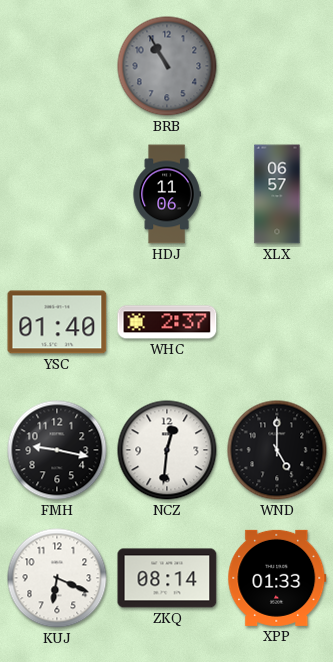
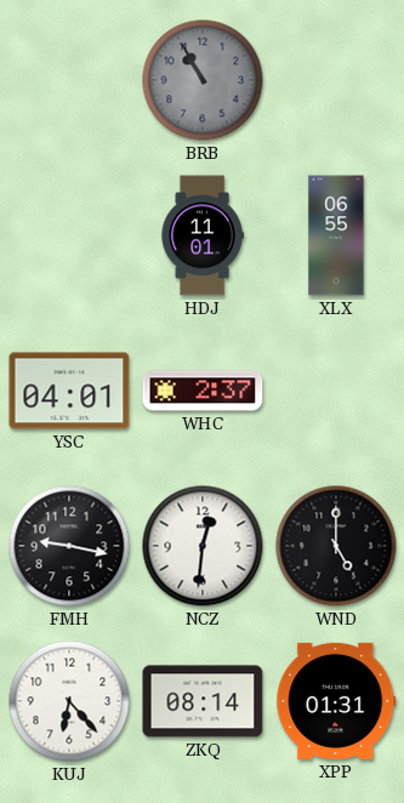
HDJ: 11:06 -> 11:01
XLX: 06:57 -> 06:55
YSC: 01:40 -> 04:01
KUJ: 6:19 -> 6:23
XPP: 01:33 -> 01:31
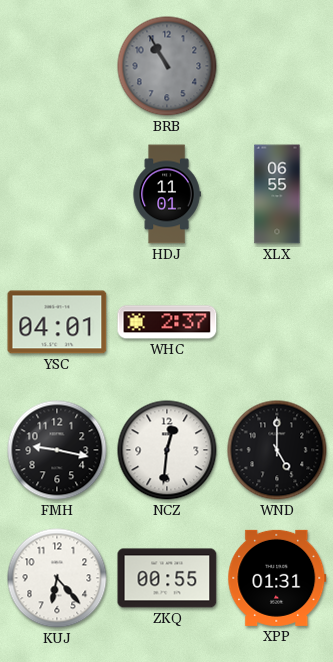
ZKQ: 08:14 -> 00:55
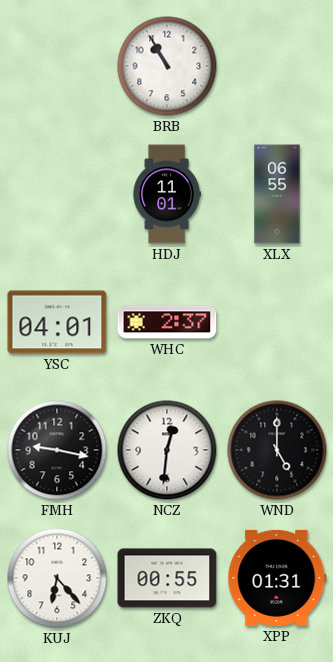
BRB dial: grey -> white
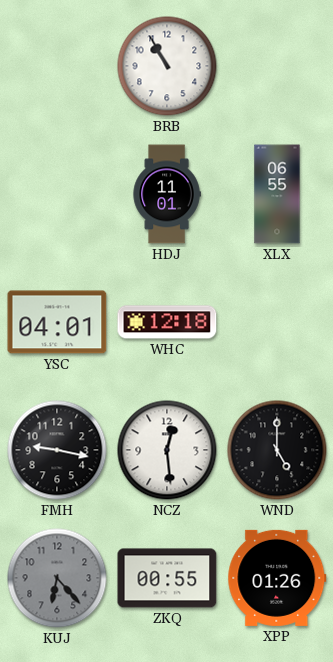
WHC: 2:37 -> 12:18
NCZ: 12:31 -> 12:29
KUJ dial: white -> grey
XPP: 01:31 -> 01:26
